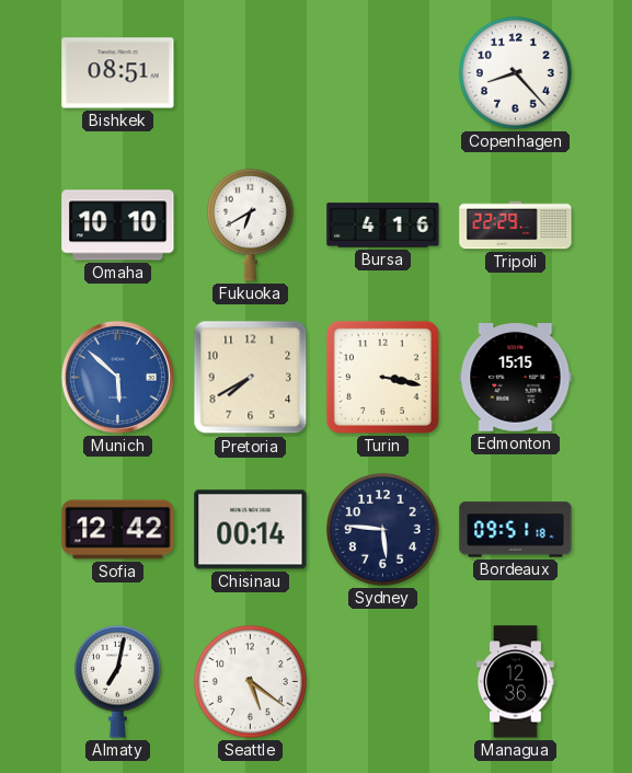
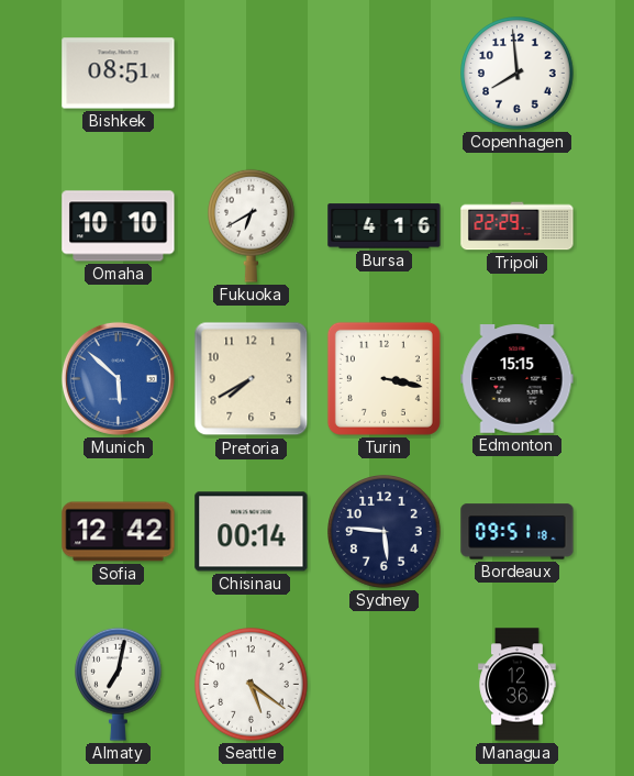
Copenhagen: 8:23 -> 7:59
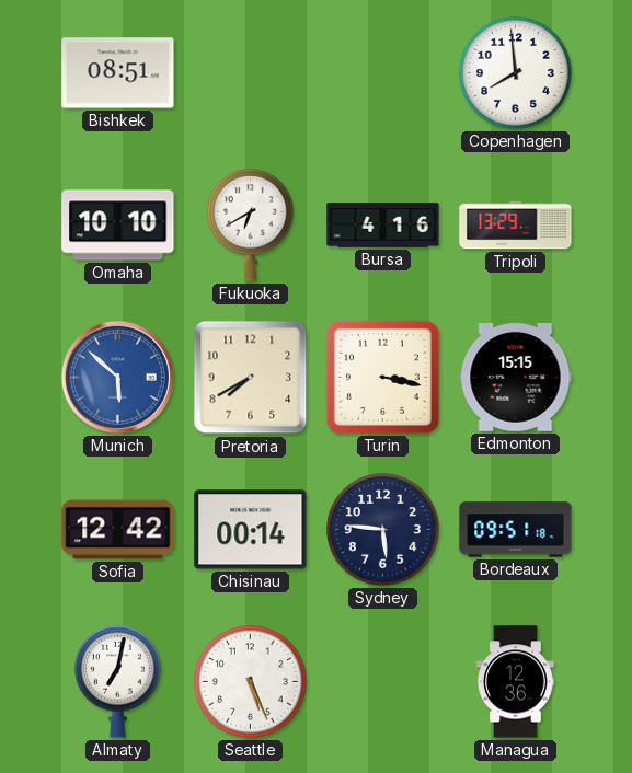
Tripoli: 22:29 -> 13:29
Seattle: 5:21 -> 5:26
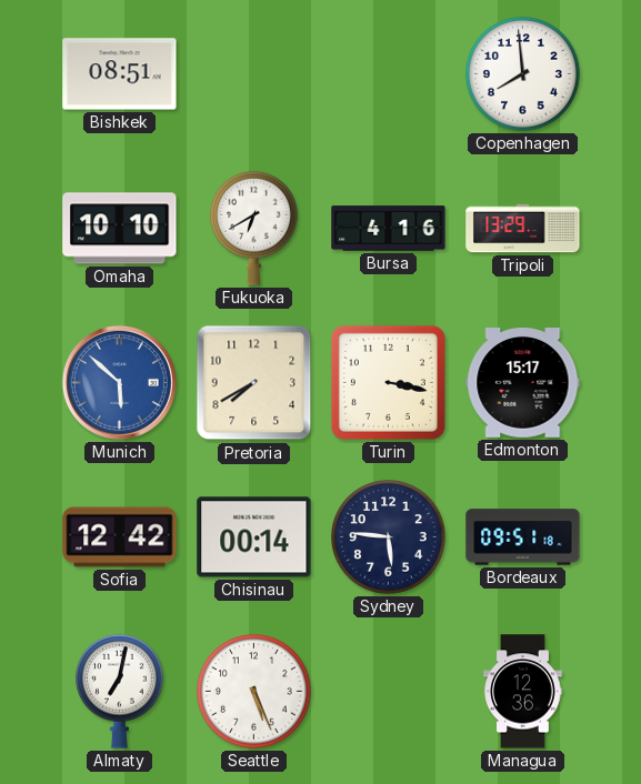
Edmonton: 15:15 -> 15:17
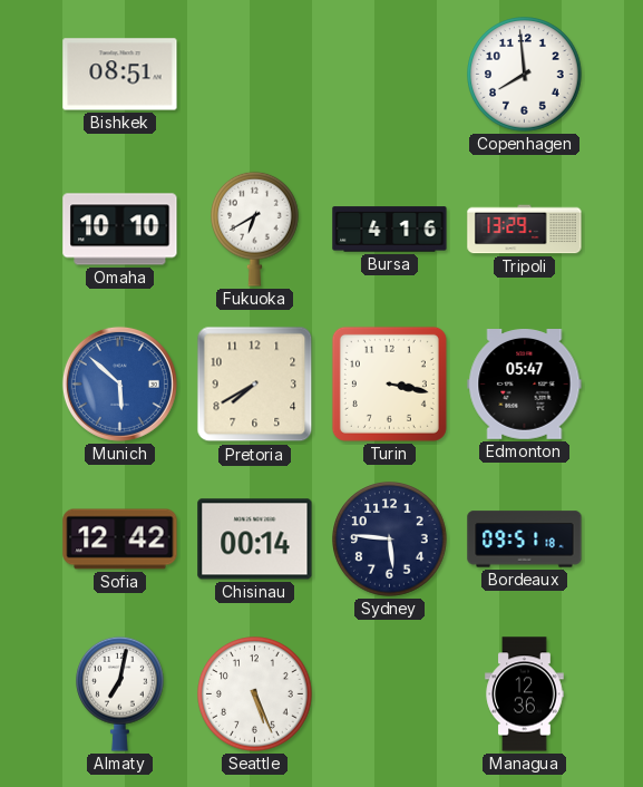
Edmonton: 15:17 -> 05:47
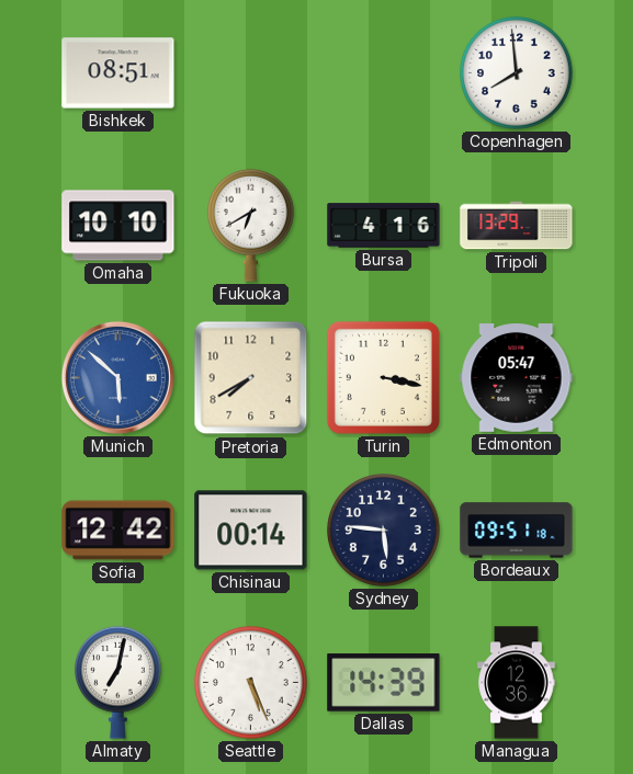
Dallas: none -> 14:39
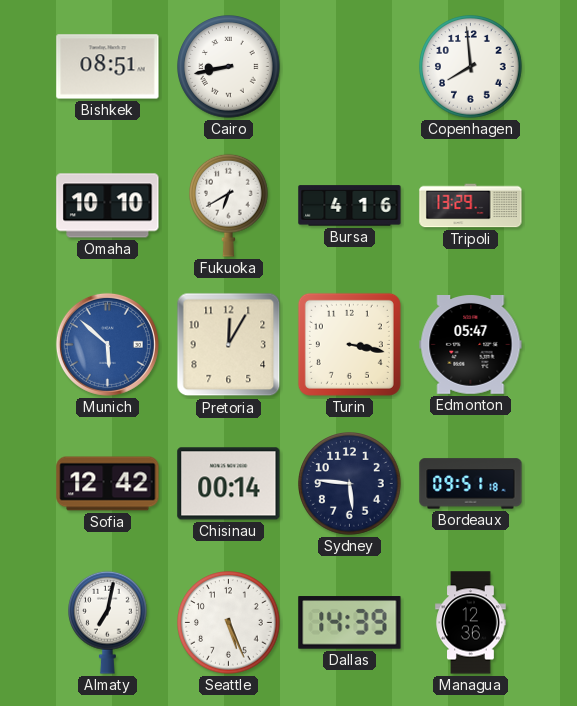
Cairo: none -> 8:43
Pretoria: 7:40 -> 12:05
